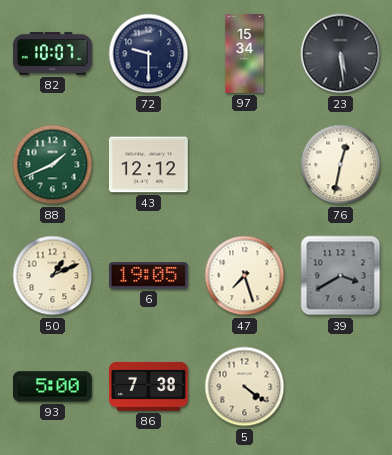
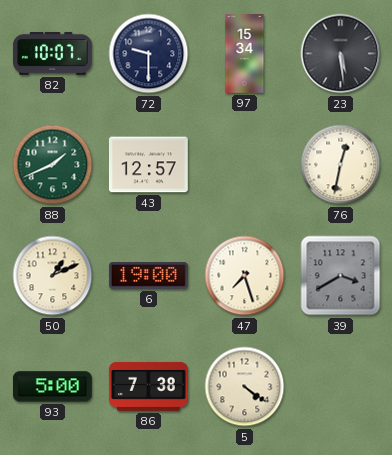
43: 12:12 -> 12:57
6: 19:05 -> 19:00
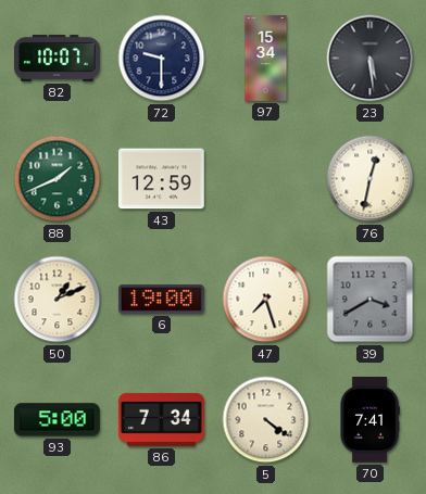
43: 12:57 -> 12:59
86: 7:38 -> 7:34
70: none -> 7:41
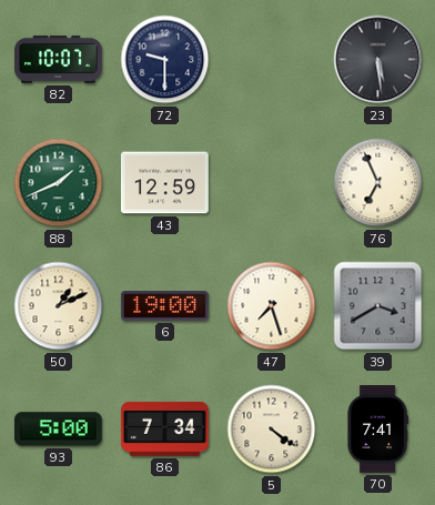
97: 15:34 -> none
76: 12:32 -> 6:56
